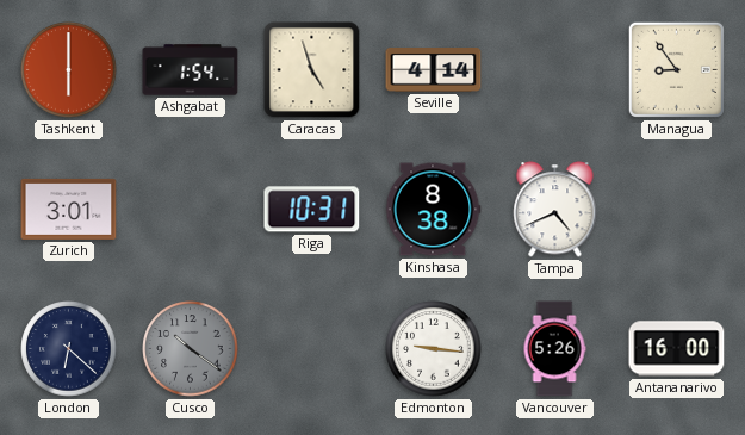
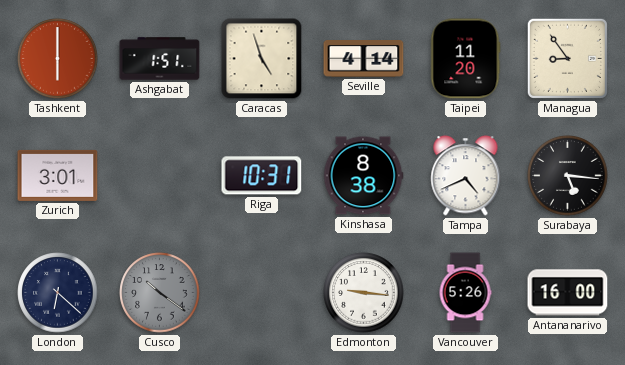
Ashgabat: 1:54 -> 1:51
Taipei: none -> 11:20
Surabaya: none -> 5:16
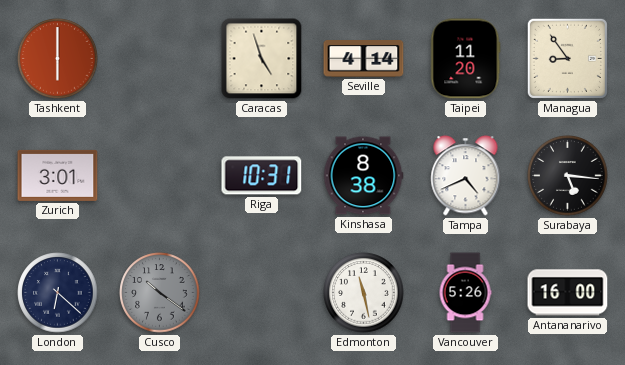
Ashgabat: 1:51 -> none
Edmonton: 9:16 -> 11:28
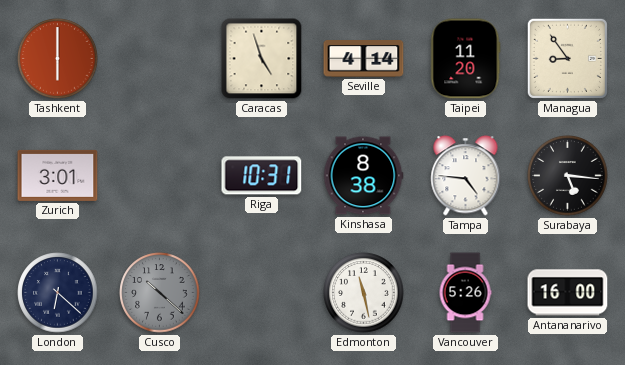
Tampa: 4:41 -> 4:46
Cusco: 10:21 -> 10:22
